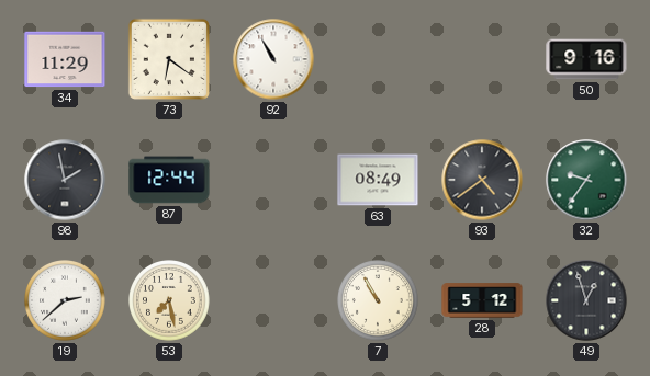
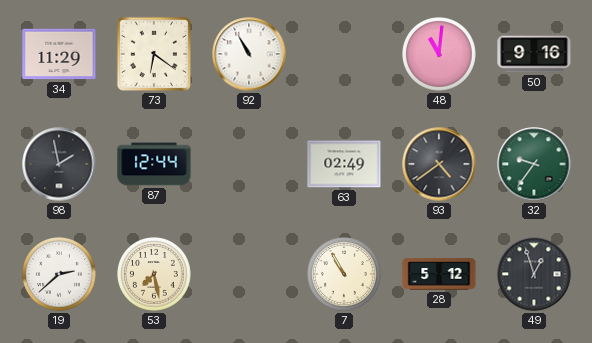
48: none -> 11:01
63: 08:49 -> 02:49
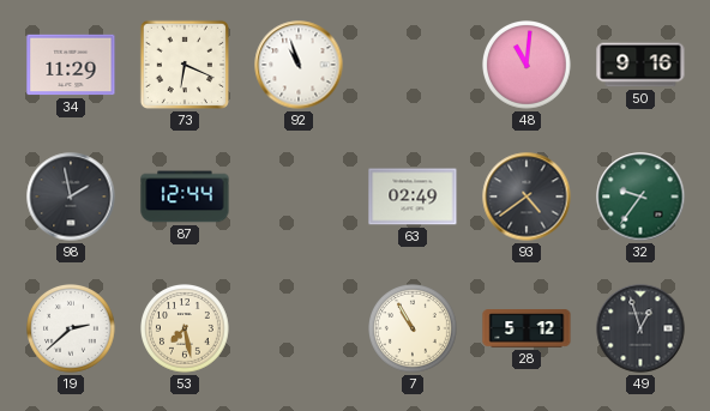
73: 6:21 -> 6:19
92: 10:55 -> 10:57
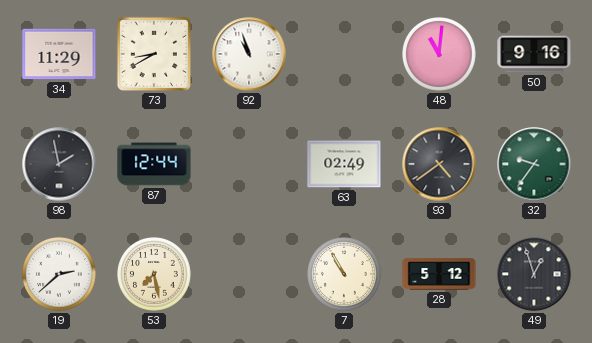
73: 6:19 -> 8:40
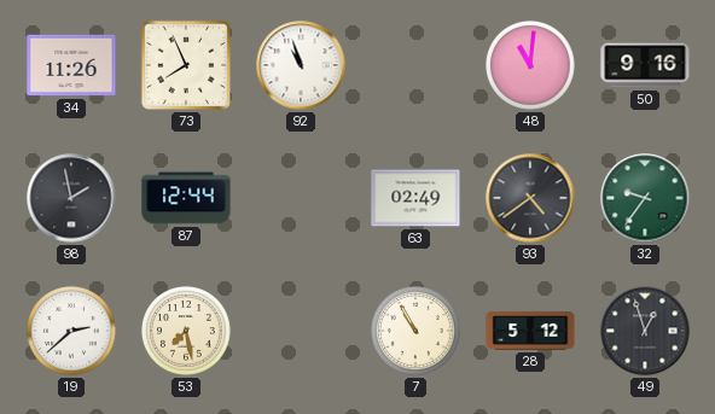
34: 11:29 -> 11:26
73: 8:40 -> 7:56
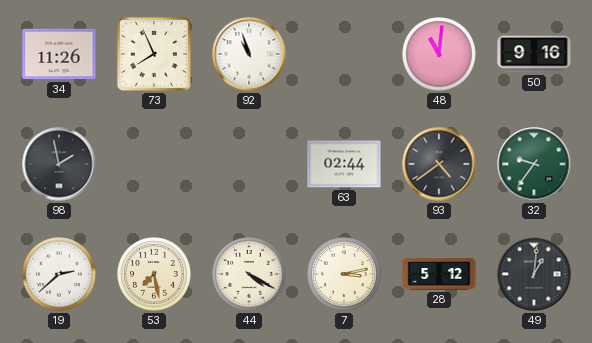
87: 12:44 -> none
63: 02:49 -> 02:44
44: none -> 4:20
7: 10:55 -> 3:13
49: 12:57 -> 1:01
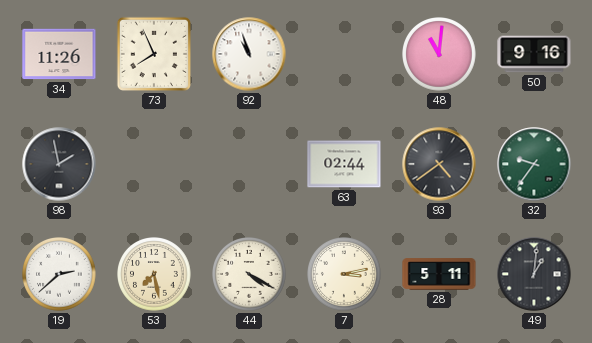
28: 5:12 -> 5:11
